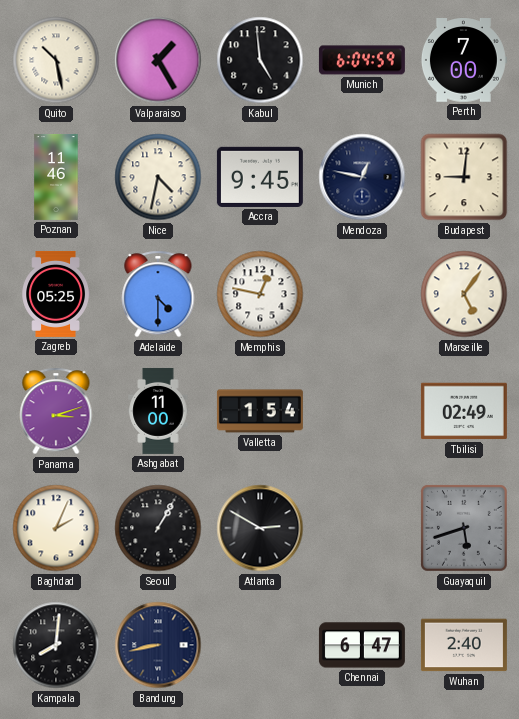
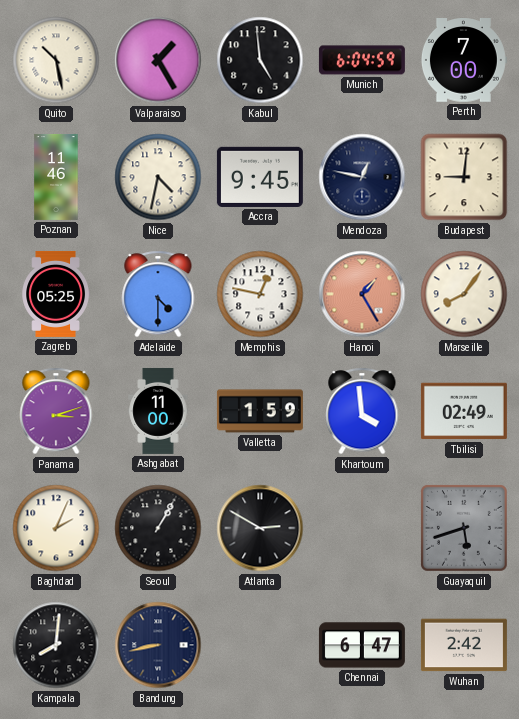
Hanoi: none -> 1:25
Marseille: 5:06 -> 8:06
Valletta: 1:54 -> 1:59
Khartoum: none -> 3:59
Wuhan: 2:40 -> 2:42
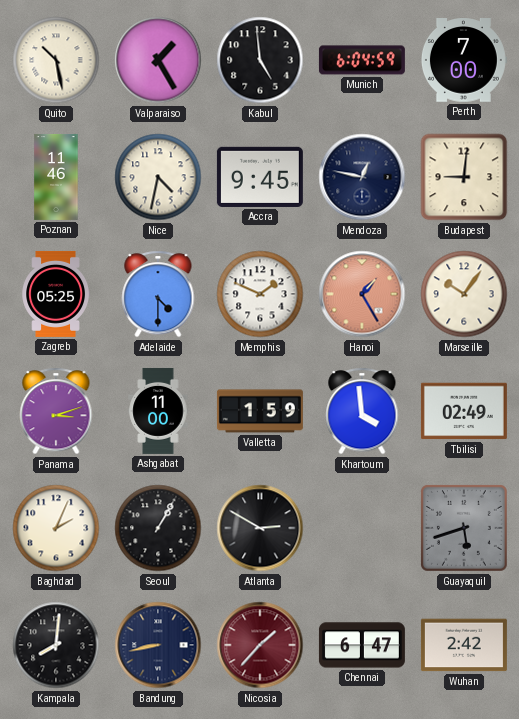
Memphis: 12:47 -> 1:49
Marseille: 8:06 -> 10:06
Nicosia: none -> 1:37
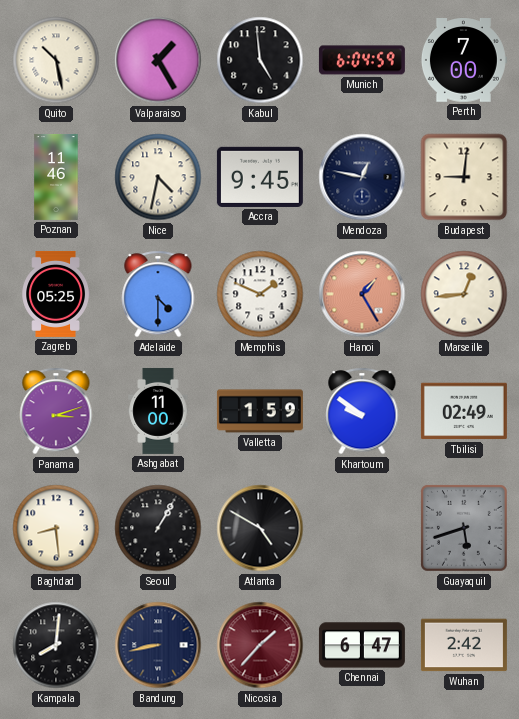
Marseille: 10:06 -> 12:44
Khartoum: 3:59 -> 9:51
Baghdad: 2:04 -> 8:29
Atlanta: 2:50 -> 4:50
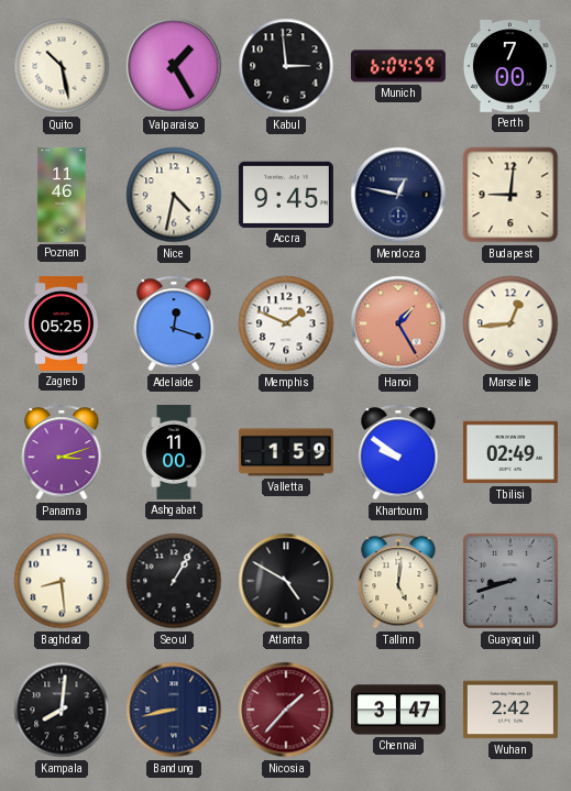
Kabul: 4:59 -> 2:59
Adelaide: 4:30 -> 12:18
Tallinn: none -> 5:01
Guayaquil: 5:42 -> 8:42
Chennai: 6:47 -> 3:47
